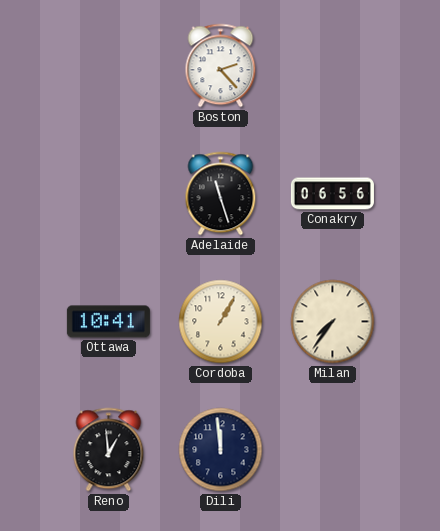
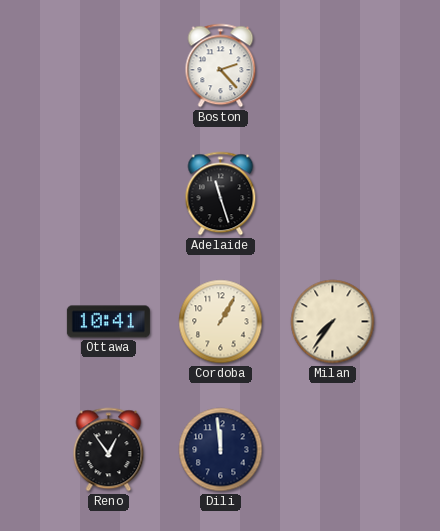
Conakry: 06:56 -> none
Reno: 12:59 -> 12:54
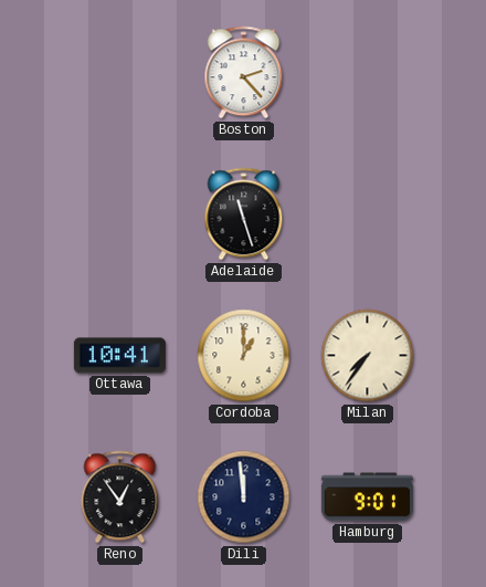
Cordoba: 1:05 -> 1:00
Hamburg: none -> 9:01
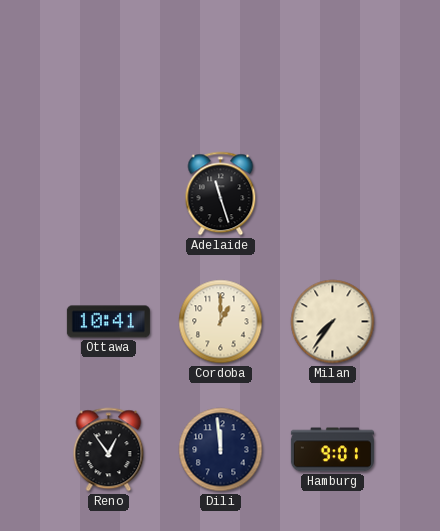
Boston: 2:23 -> none
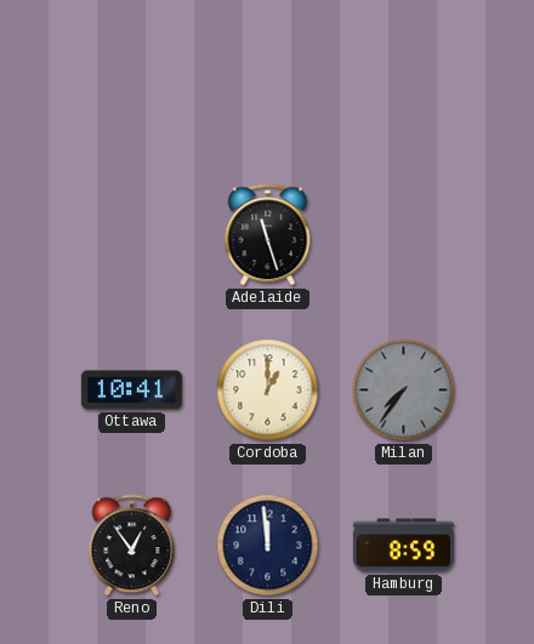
Milan dial: cream -> grey
Hamburg: 9:01 -> 8:59
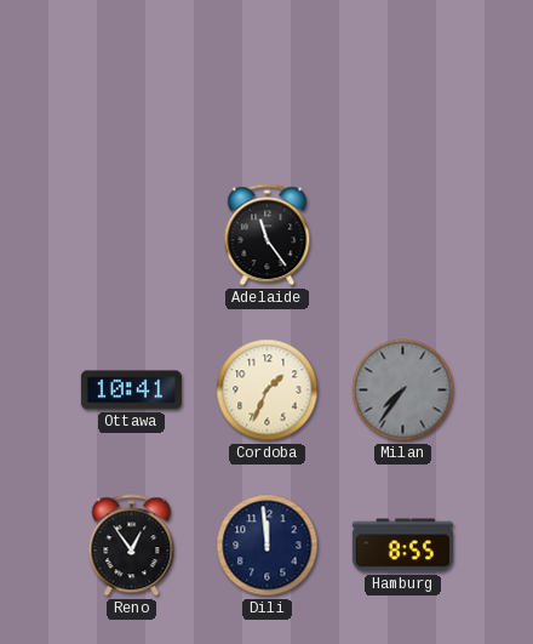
Adelaide: 11:27 -> 11:24
Cordoba: 1:00 -> 1:34
Hamburg: 8:59 -> 8:55
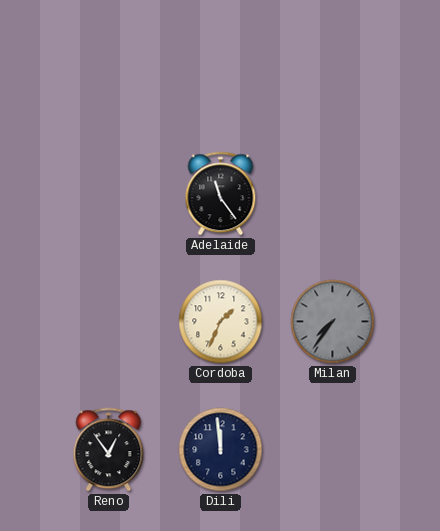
Ottawa: 10:41 -> none
Hamburg: 8:55 -> none
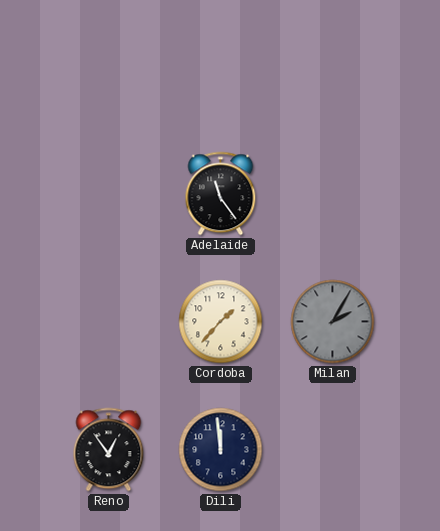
Cordoba: 1:34 -> 1:37
Milan: 7:36 -> 2:05
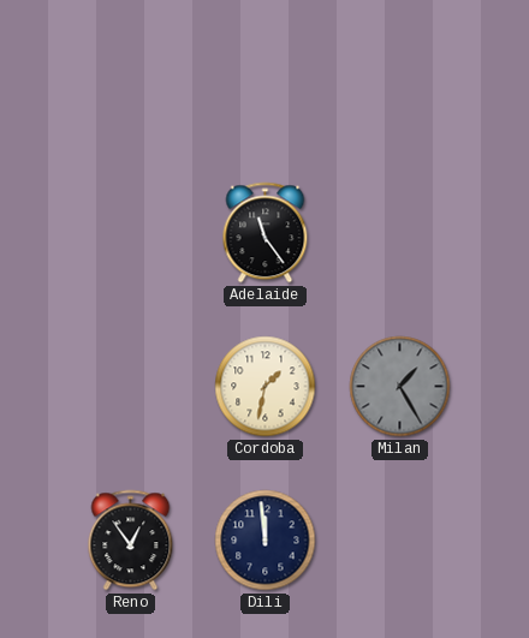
Cordoba: 1:37 -> 1:32
Milan: 2:05 -> 1:25
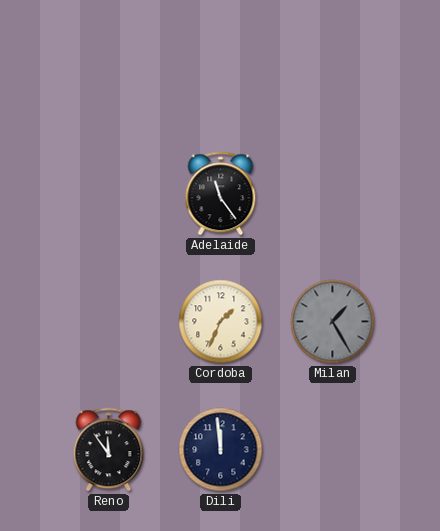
Cordoba: 1:32 -> 1:34
Reno: 12:54 -> 11:54
